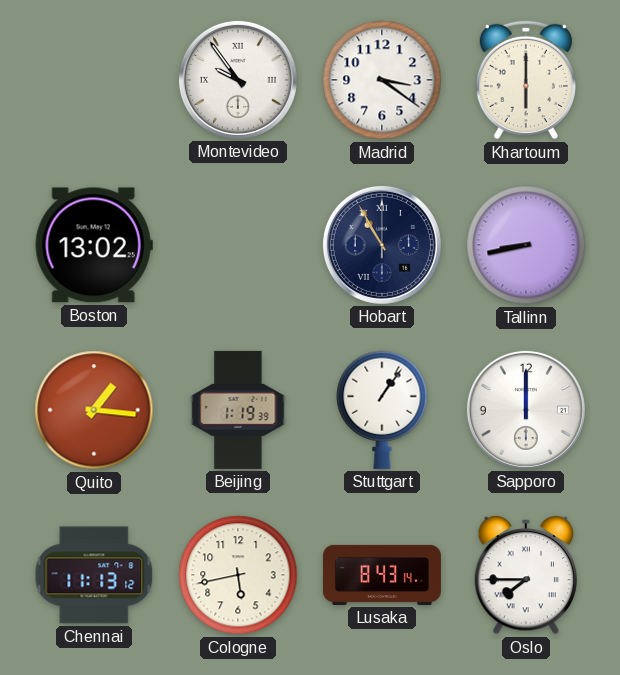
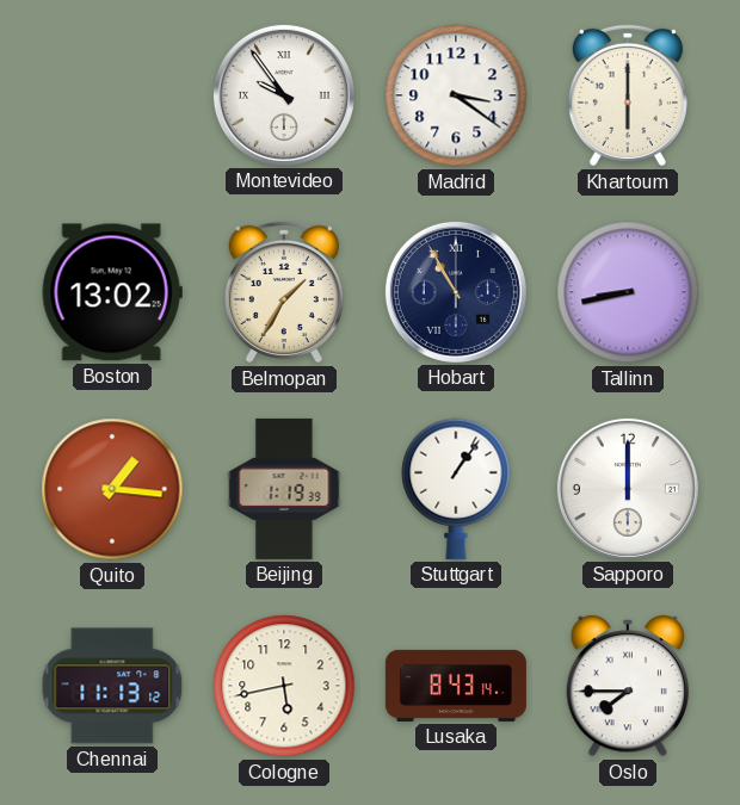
Belmopan: none -> 1:35
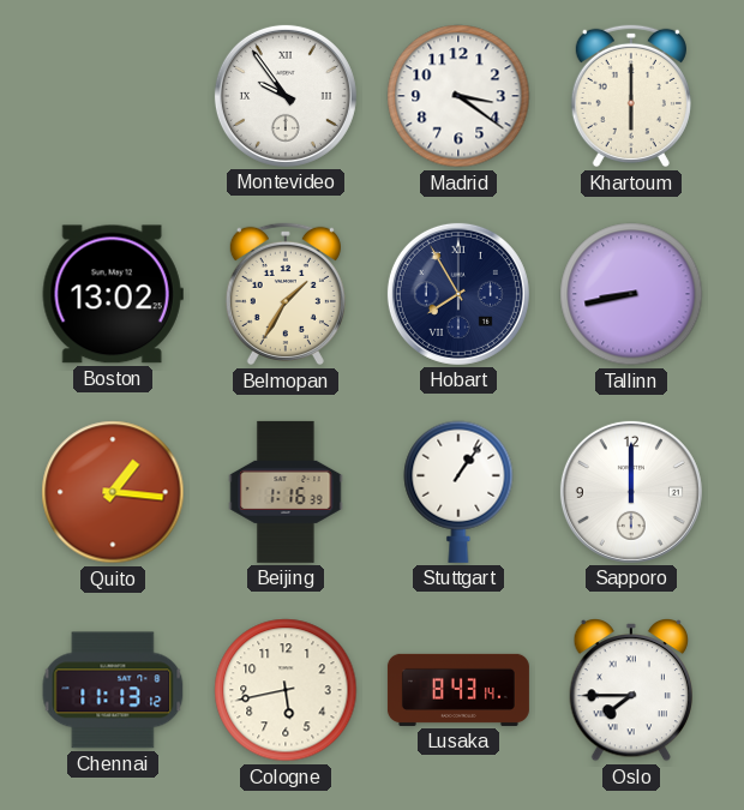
Hobart: 10:55 -> 7:55
Beijing: 1:19 -> 1:16
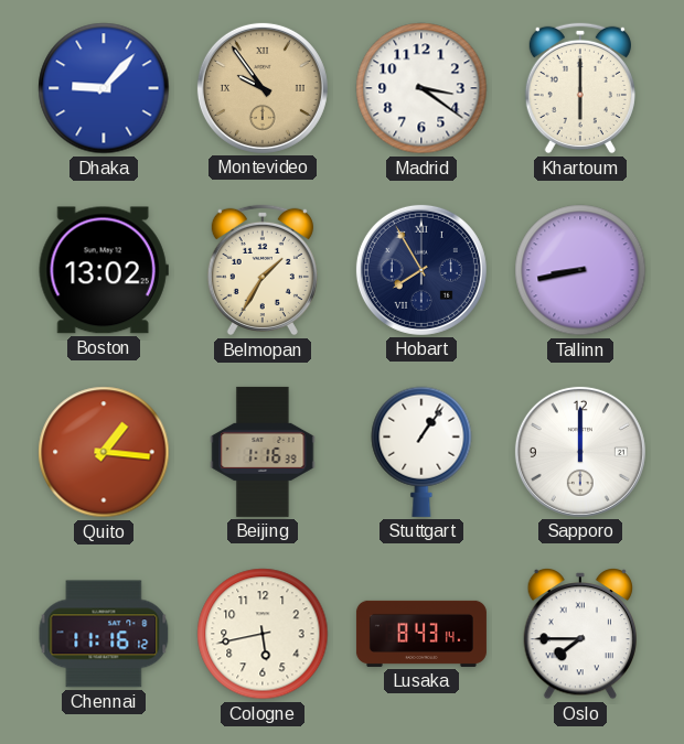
Dhaka: none -> 9:07
Montevideo dial: white -> champagne
Chennai: 11:13 -> 11:16
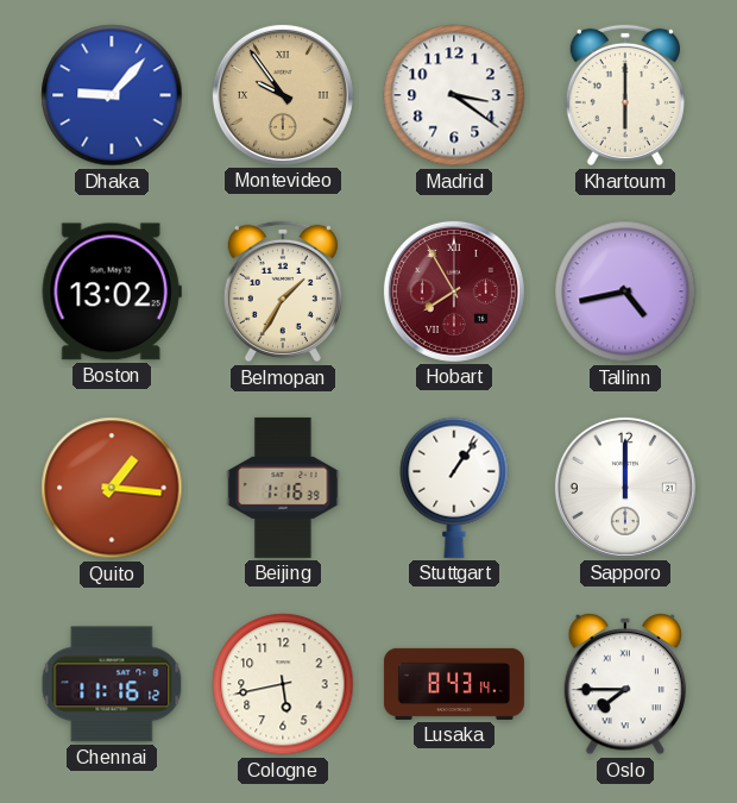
Hobart dial: navy -> burgundy
Tallinn: 8:43 -> 4:43
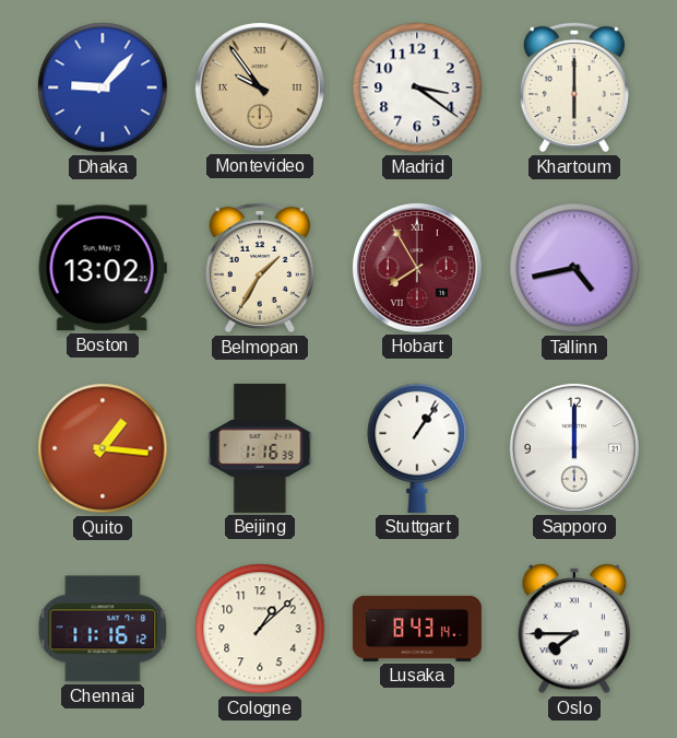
Cologne: 5:43 -> 1:08
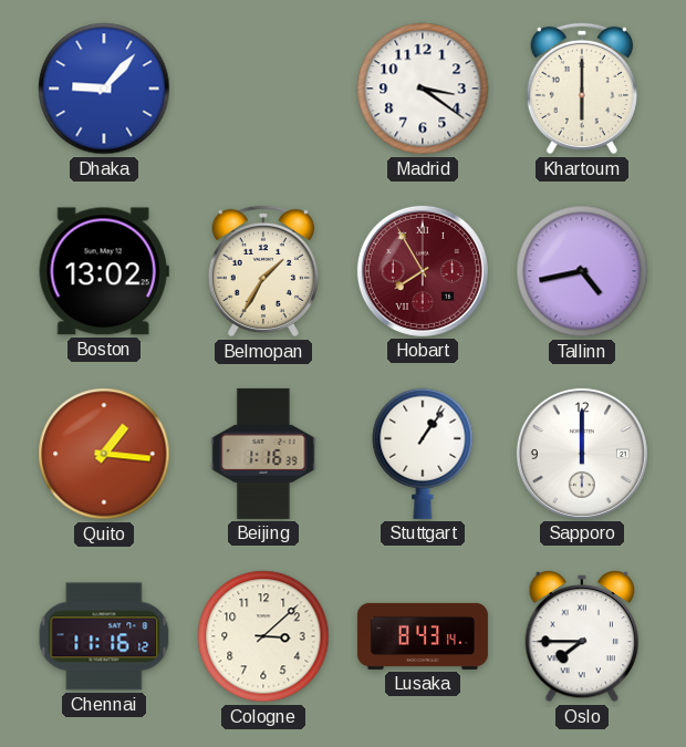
Montevideo: 9:54 -> none
Cologne: 1:08 -> 3:08
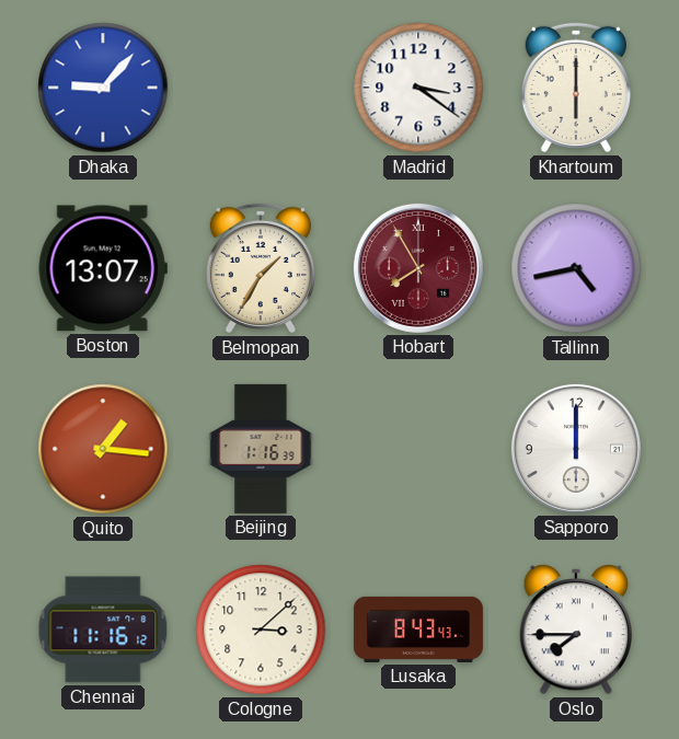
Boston: 13:02 -> 13:07
Stuttgart: 1:06 -> none
Lusaka: 8:43:14 -> 8:43:43
